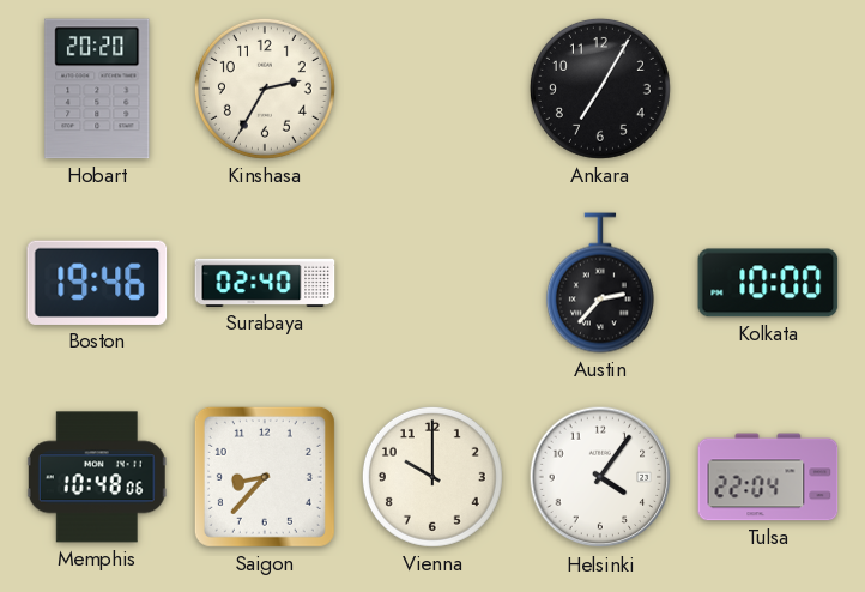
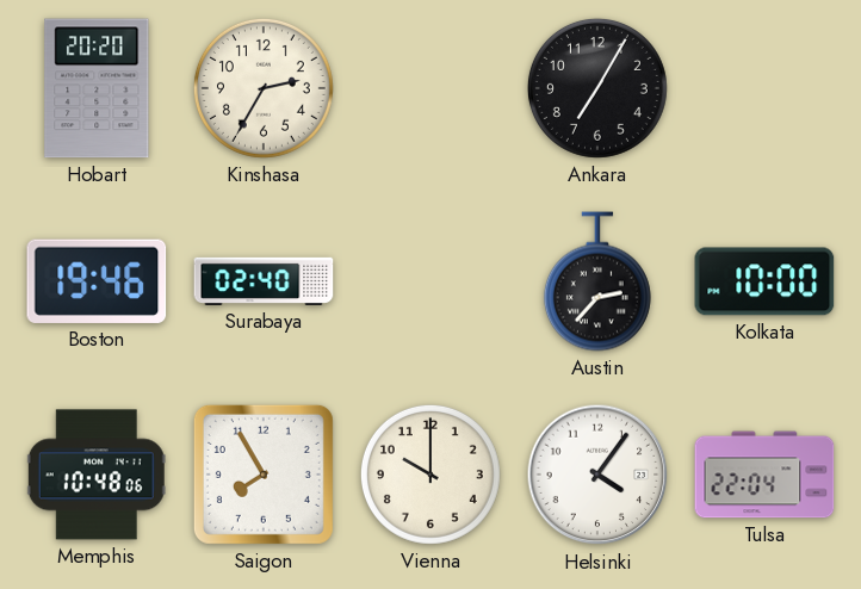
Saigon: 8:37 -> 7:55
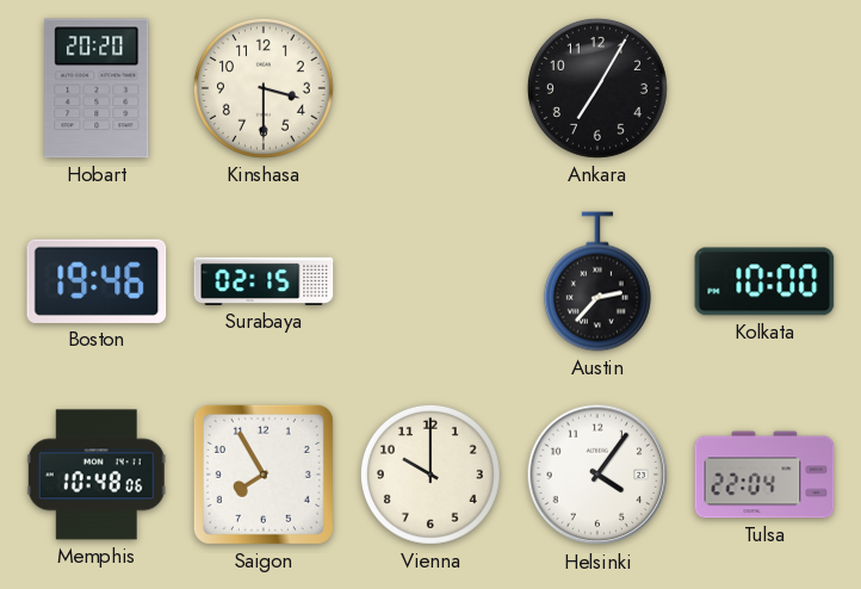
Kinshasa: 2:35 -> 3:30
Surabaya: 02:40 -> 02:15
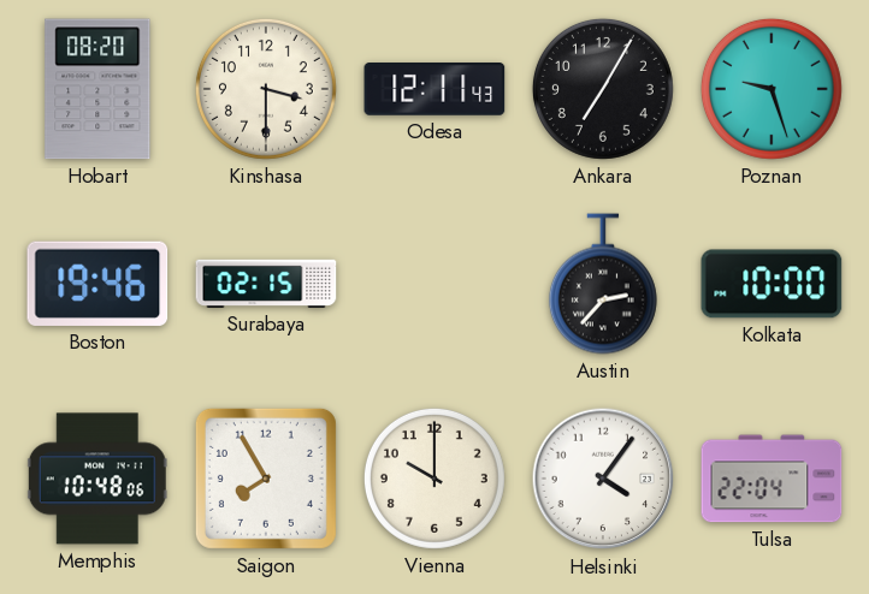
Hobart: 20:20 -> 08:20
Odesa: none -> 12:11
Poznan: none -> 9:27
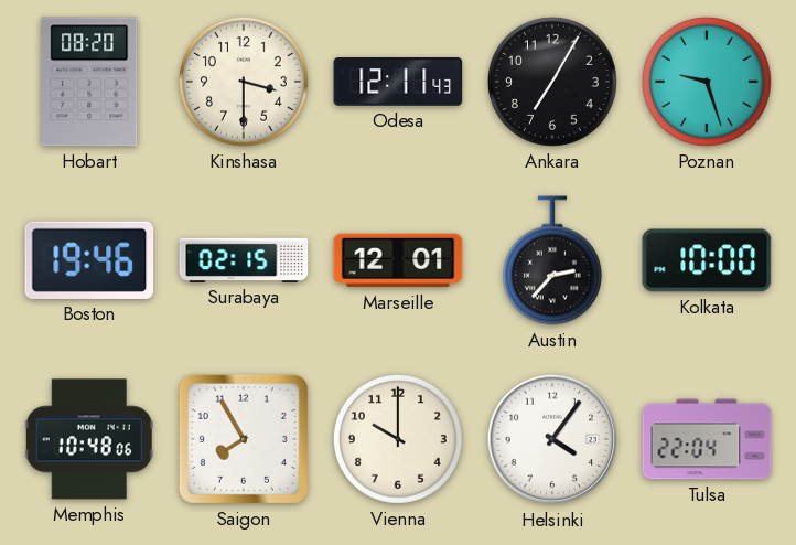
Marseille: none -> 12:01
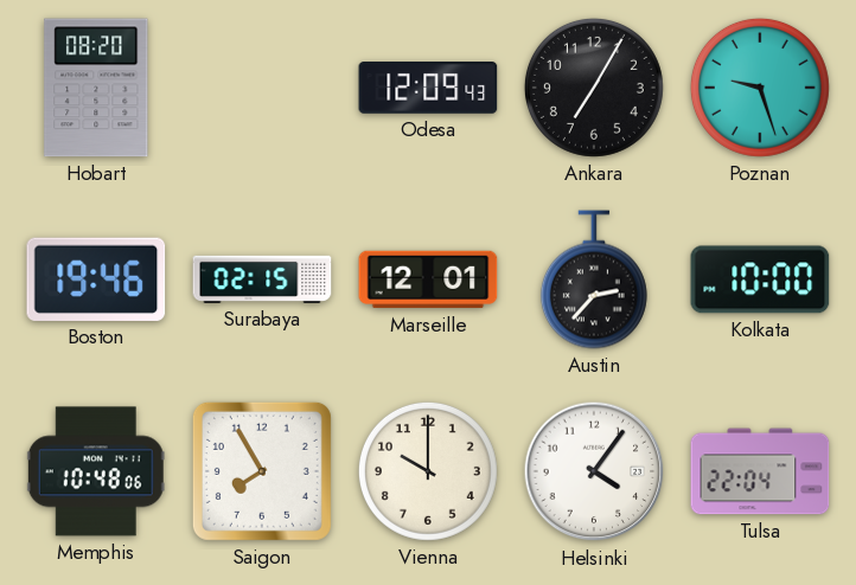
Kinshasa: 3:30 -> none
Odesa: 12:11 -> 12:09
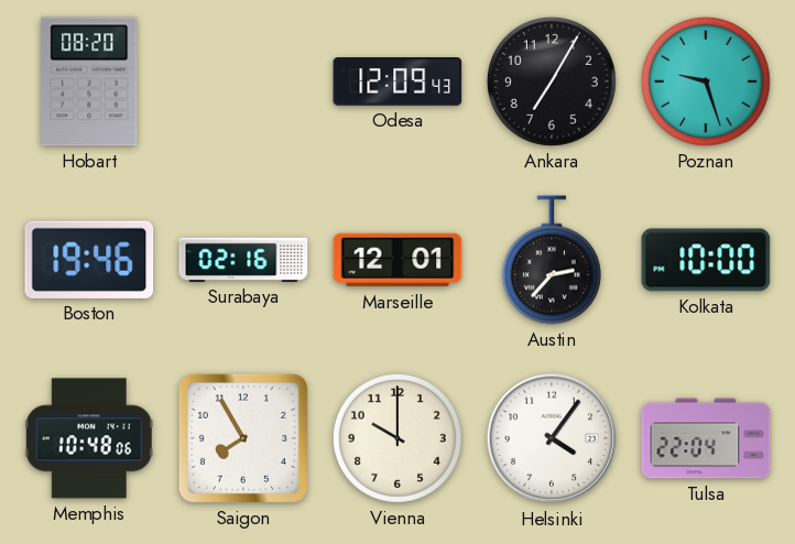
Surabaya: 02:15 -> 02:16
